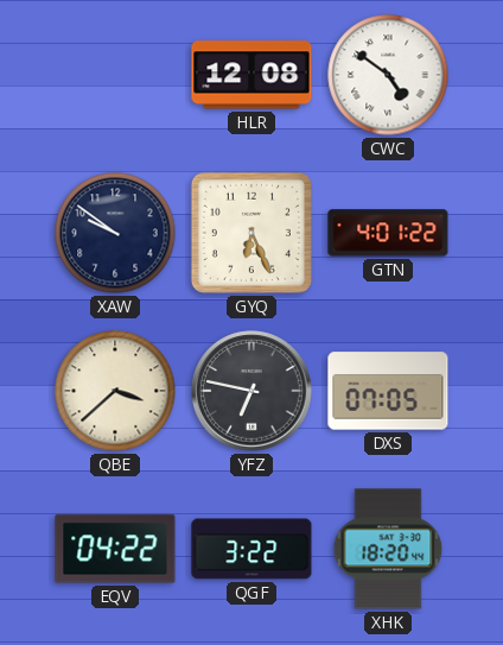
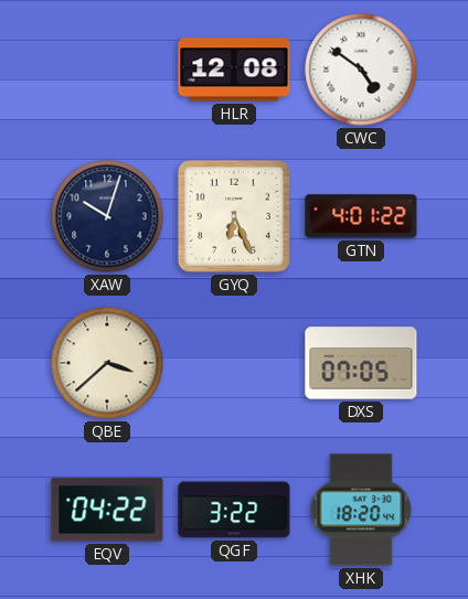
XAW: 9:51 -> 10:03
YFZ: 6:47 -> none
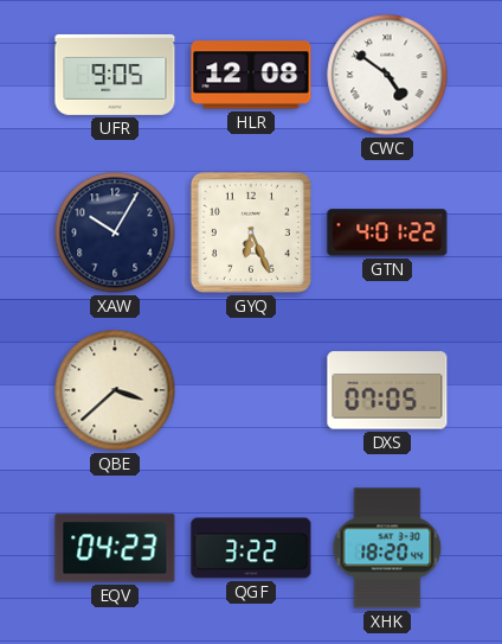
UFR: none -> 9:05
XAW: 10:03 -> 10:05
EQV: 04:22 -> 04:23
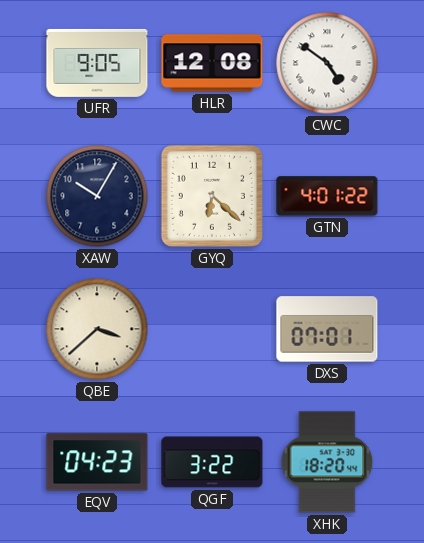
GYQ: 6:26 -> 6:22
DXS: 07:05 -> 07:01
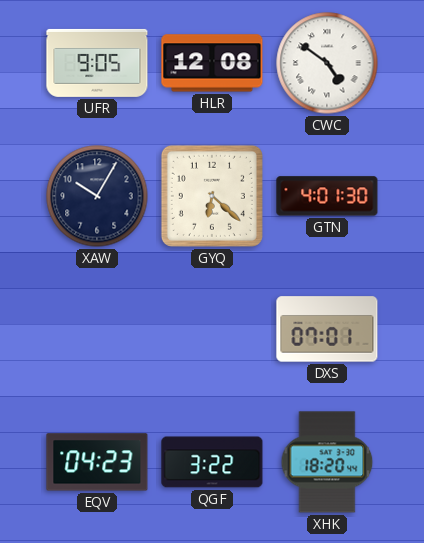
GTN: 4:01:22 -> 4:01:30
QBE: 3:38 -> none
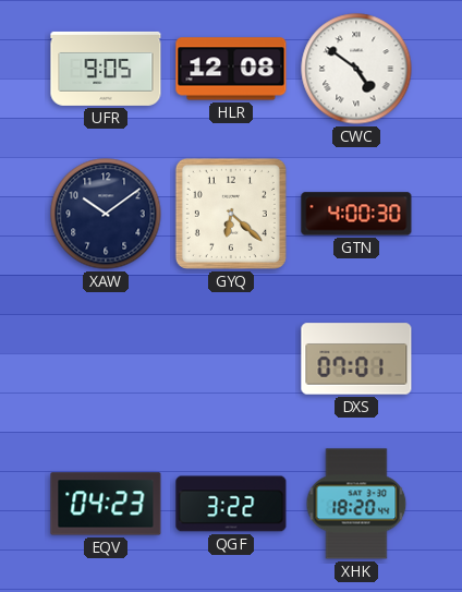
XAW: 10:05 -> 10:09
GTN: 4:01 -> 4:00
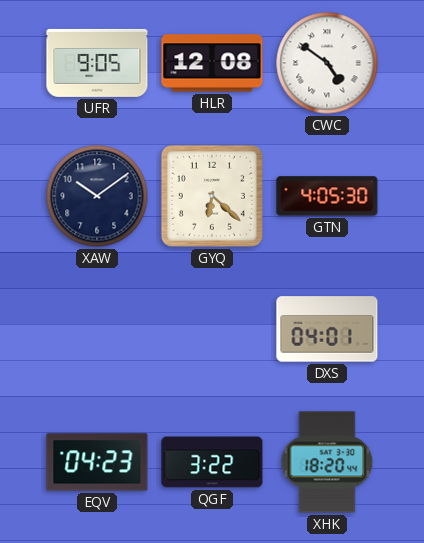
GTN: 4:00 -> 4:05
DXS: 07:01 -> 04:01
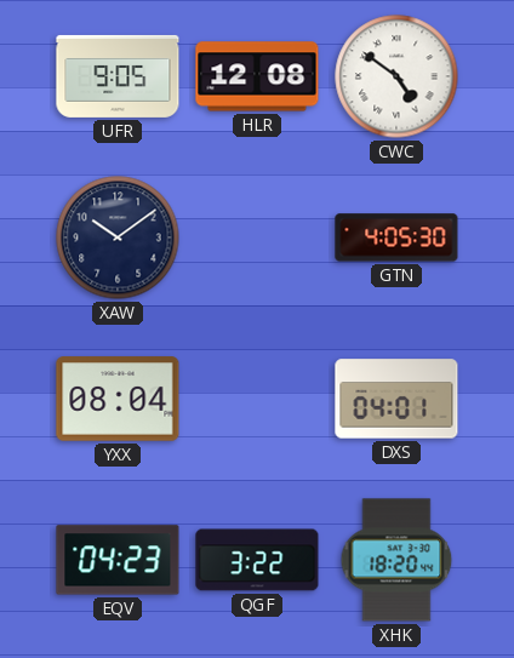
GYQ: 6:22 -> none
YXX: none -> 08:04
